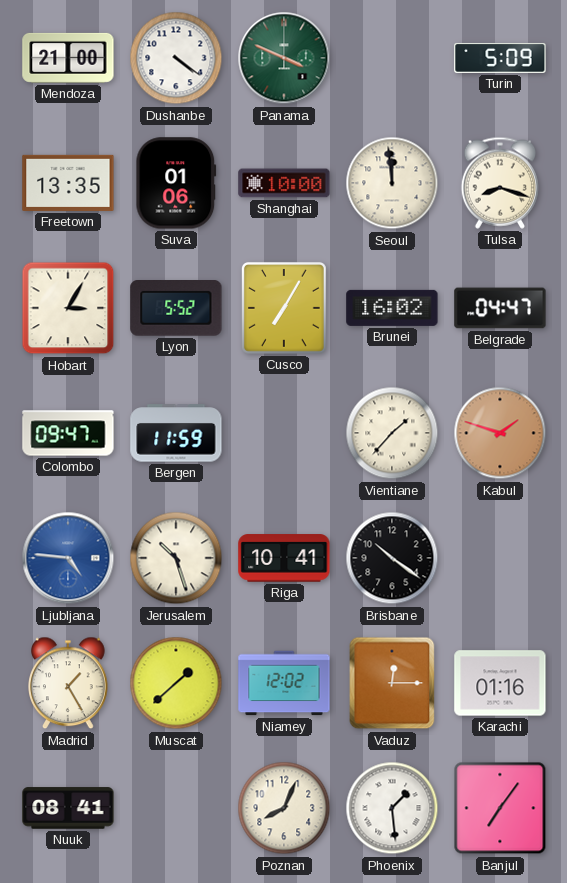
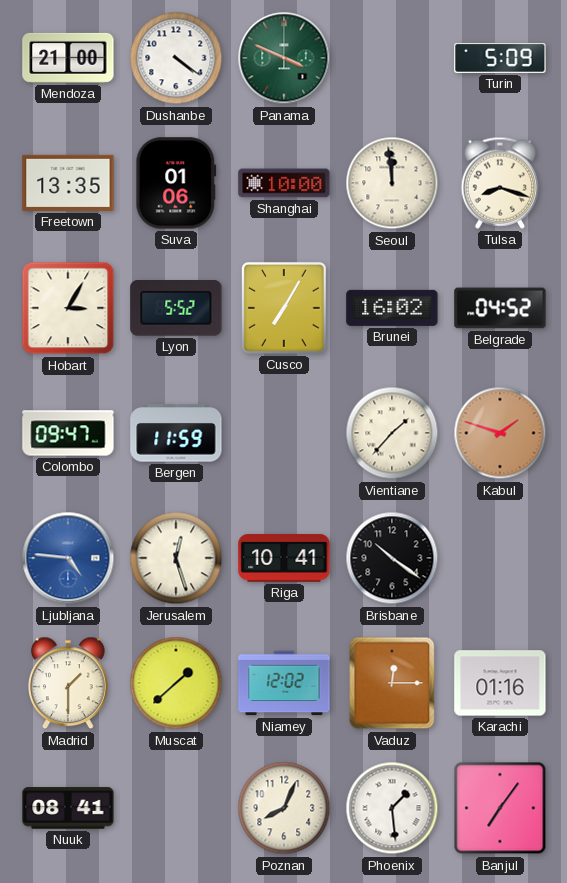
Belgrade: 04:47 -> 04:52
Jerusalem: 10:27 -> 12:27
Madrid: 1:25 -> 1:30
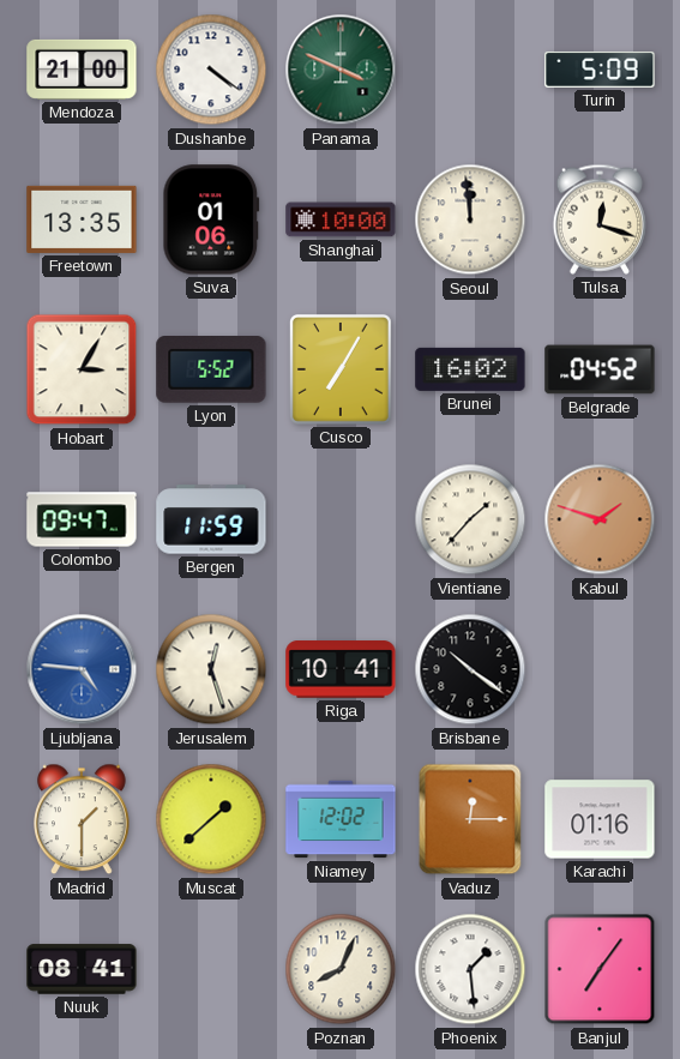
Tulsa: 8:18 -> 12:18
